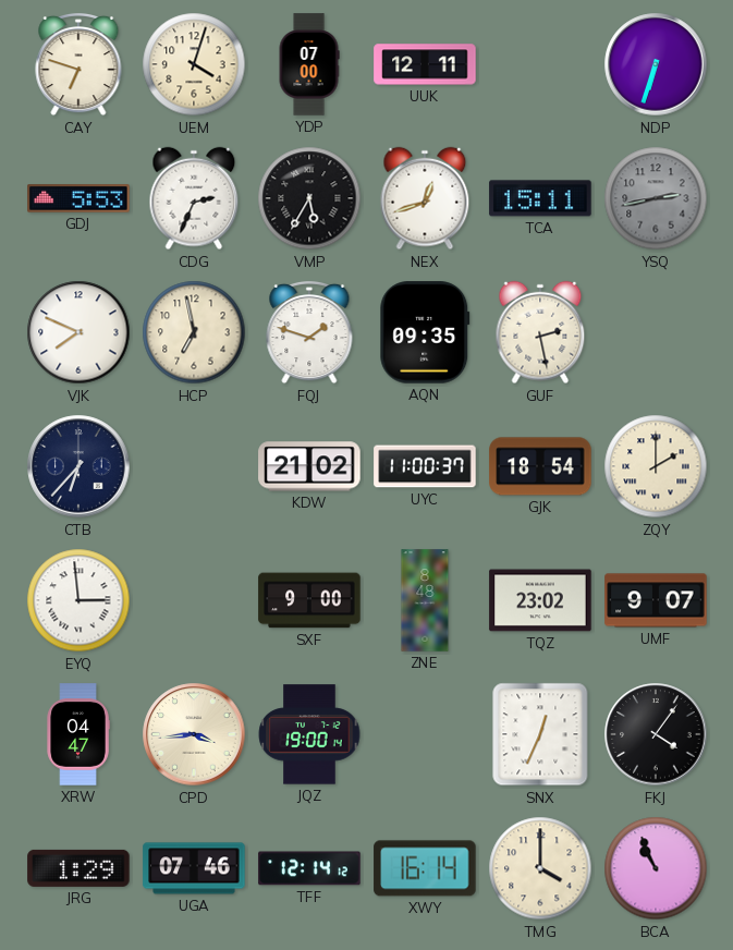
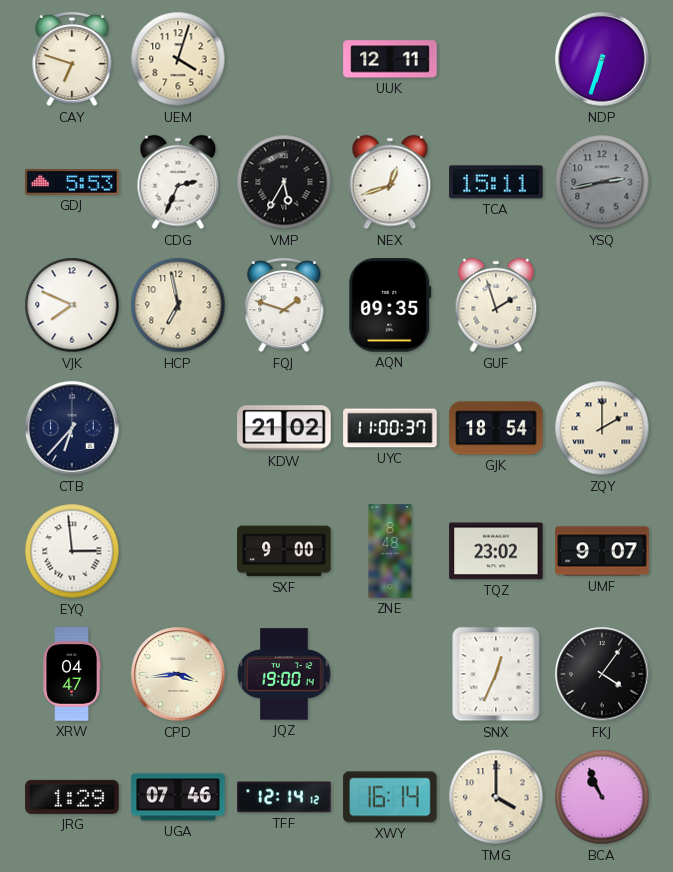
YDP: 07:00 -> none
GUF: 2:28 -> 1:57
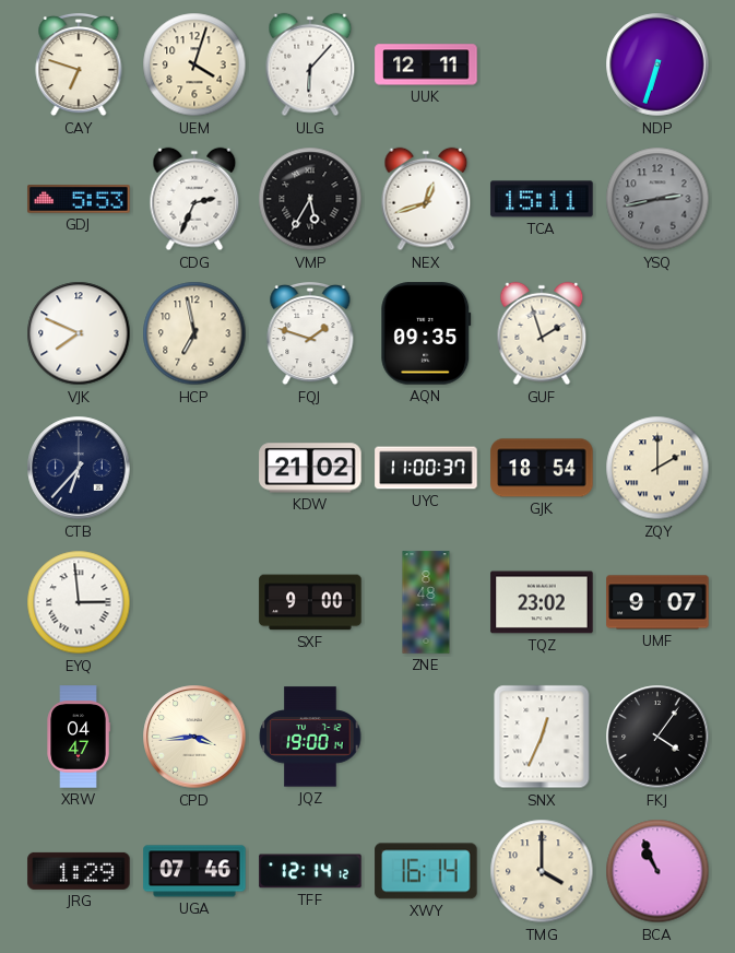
ULG: none -> 6:07
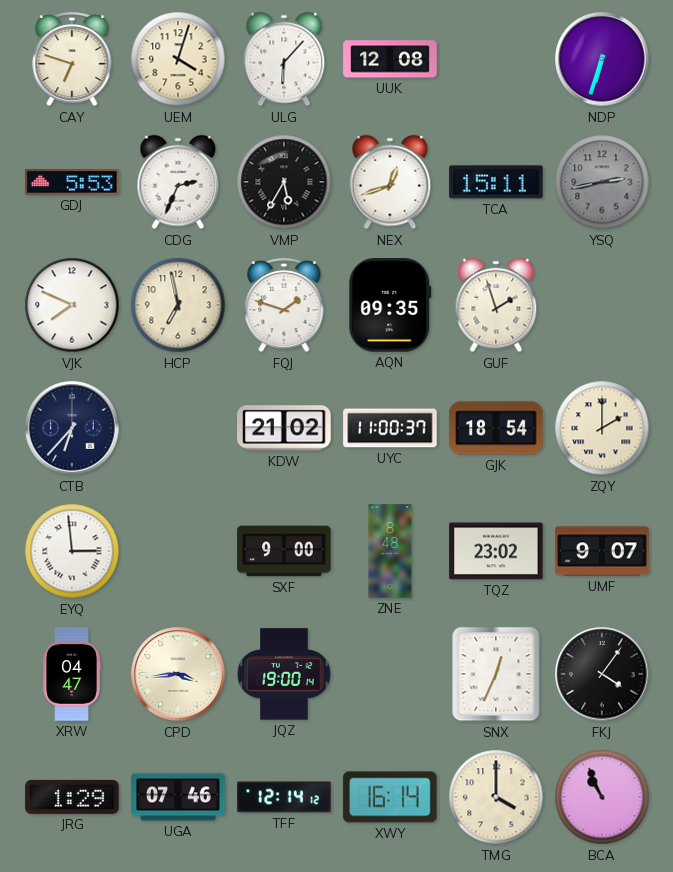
UUK: 12:11 -> 12:08
